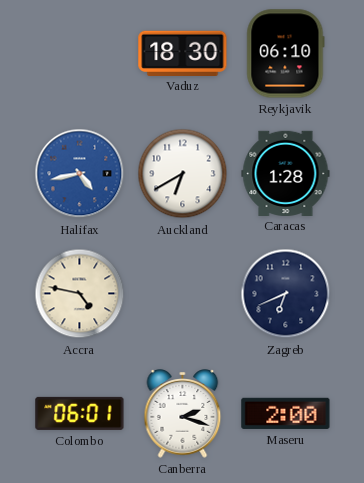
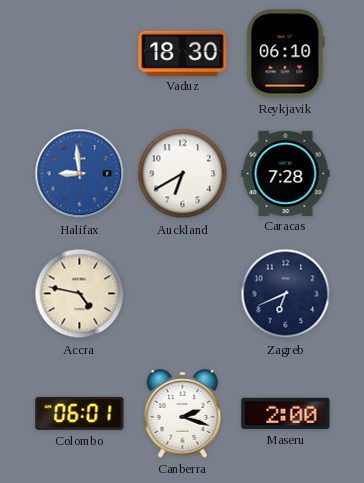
Halifax: 4:43 -> 8:59
Caracas: 1:28 -> 7:28
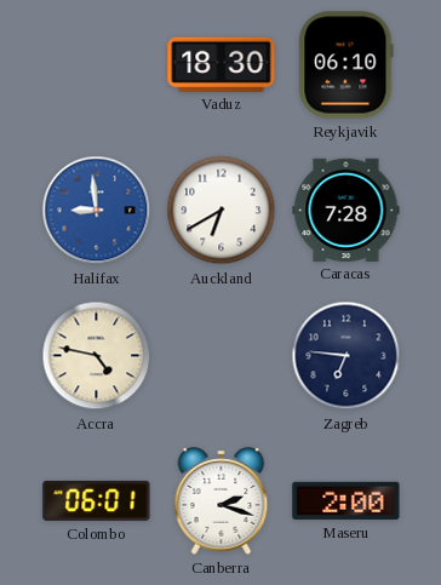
Zagreb: 6:41 -> 6:46
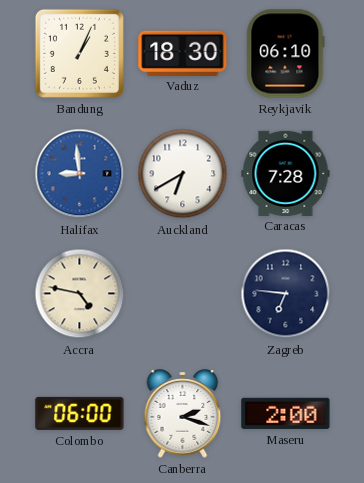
Bandung: none -> 1:04
Colombo: 06:01 -> 06:00
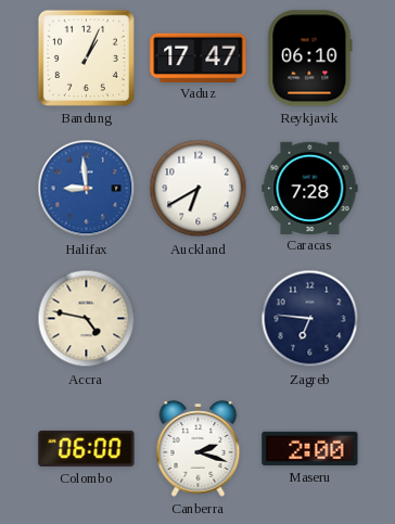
Vaduz: 18:30 -> 17:47
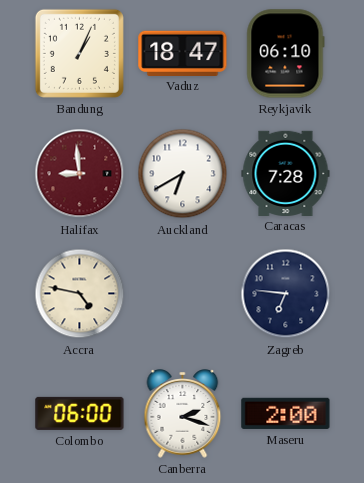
Vaduz: 17:47 -> 18:47
Halifax dial: blue -> burgundy
